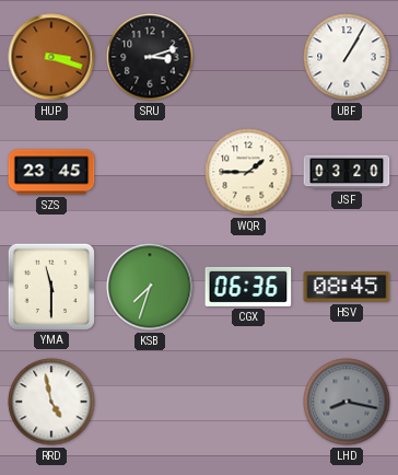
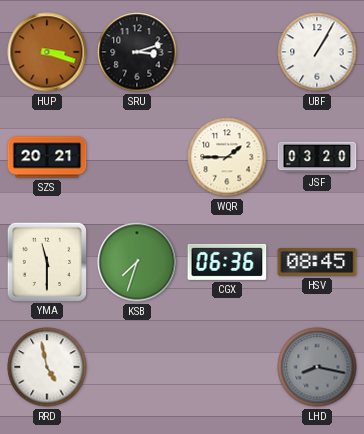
SZS: 23:45 -> 20:21
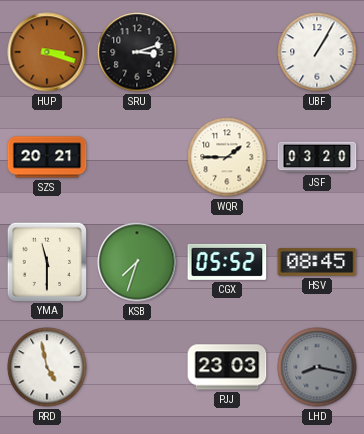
CGX: 06:36 -> 05:52
PJJ: none -> 23:03
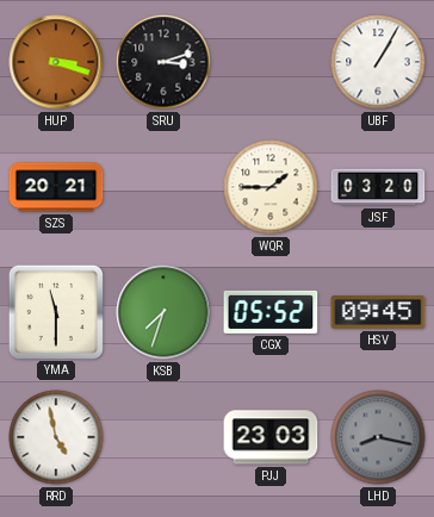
HSV: 08:45 -> 09:45
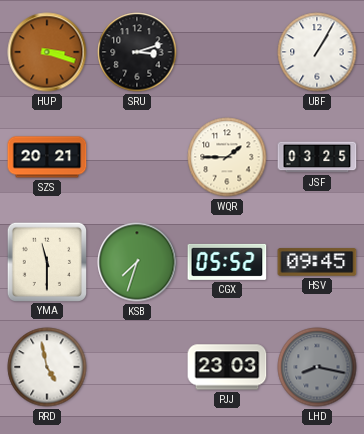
JSF: 03:20 -> 03:25
